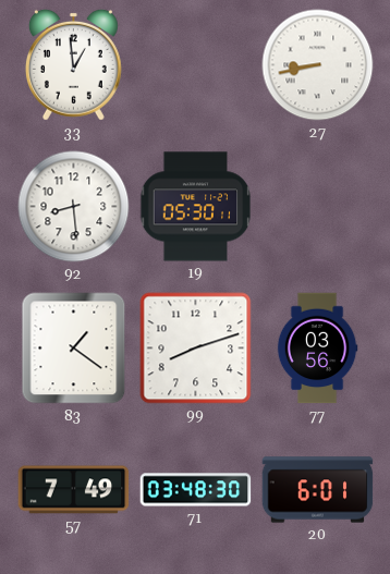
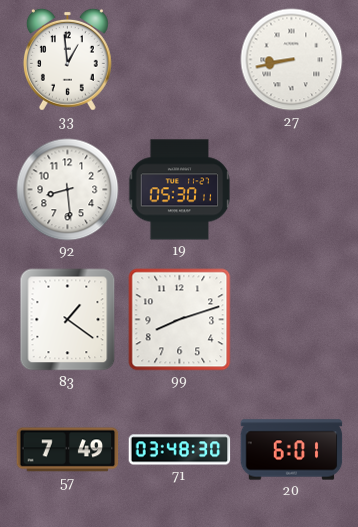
77: 03:56 -> none
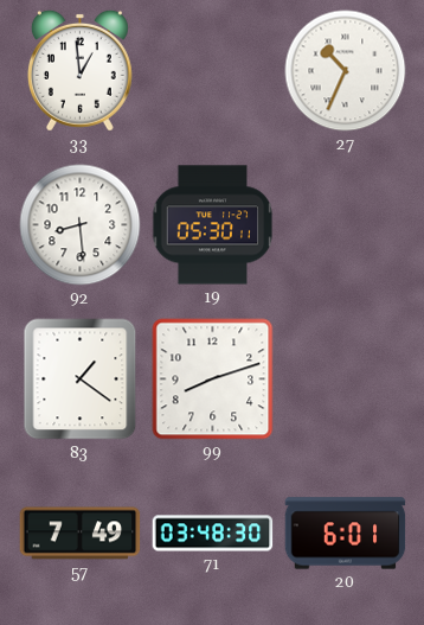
27: 8:43 -> 10:34
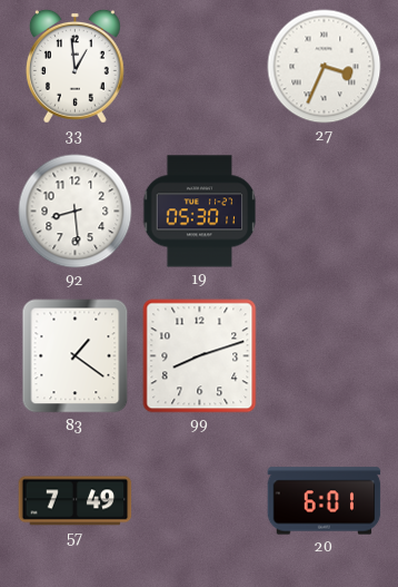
27: 10:34 -> 3:34
71: 03:48 -> none
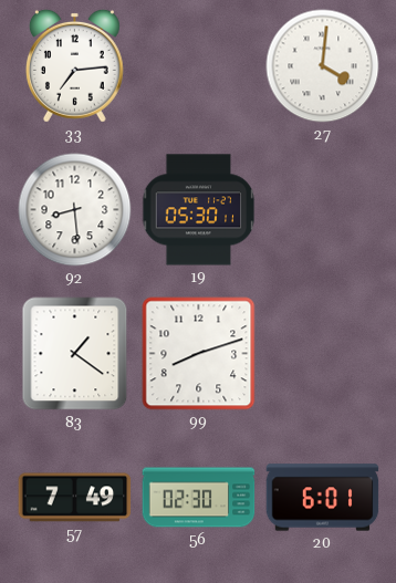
33: 12:59 -> 7:14
27: 3:34 -> 4:01
56: none -> 02:30
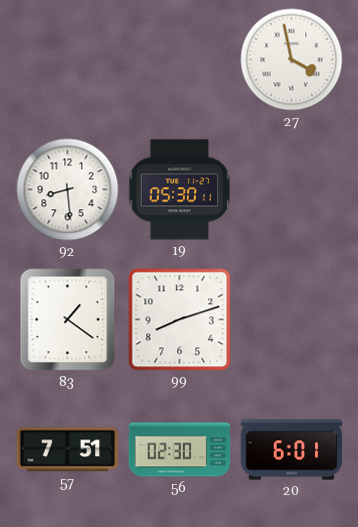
33: 7:14 -> none
27: 4:01 -> 3:58
57: 7:49 -> 7:51
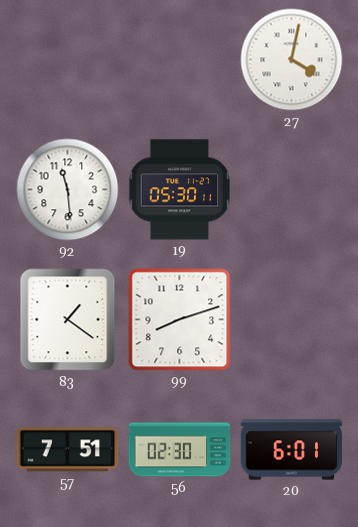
27: 3:58 -> 4:02
92: 8:29 -> 11:29
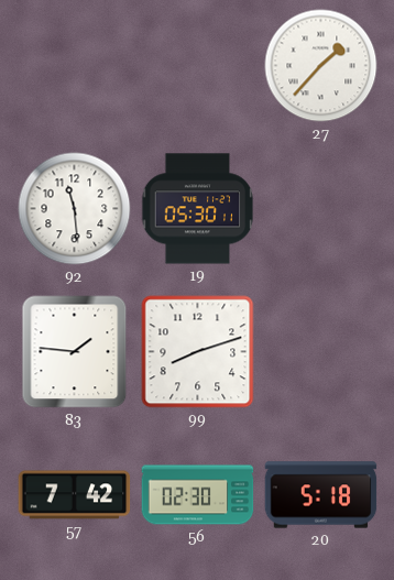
27: 4:02 -> 1:37
83: 1:21 -> 1:46
57: 7:51 -> 7:42
20: 6:01 -> 5:18
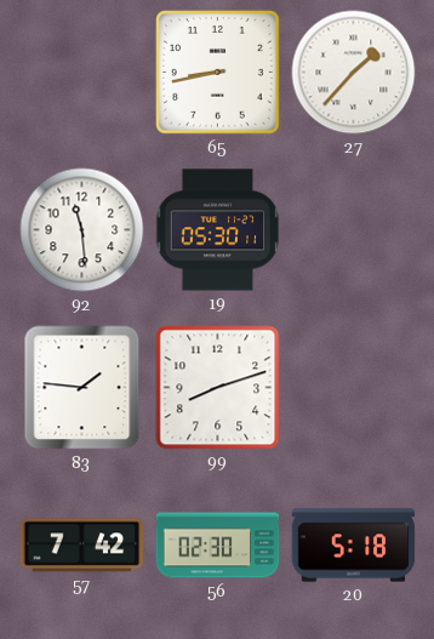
65: none -> 8:43
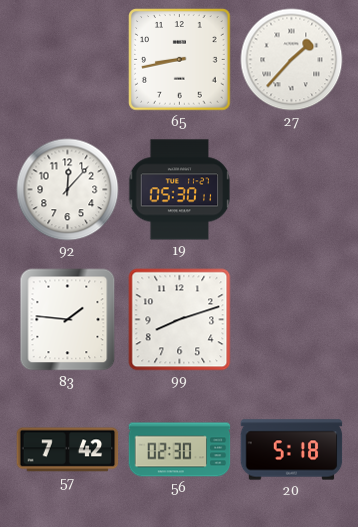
92: 11:29 -> 12:07
